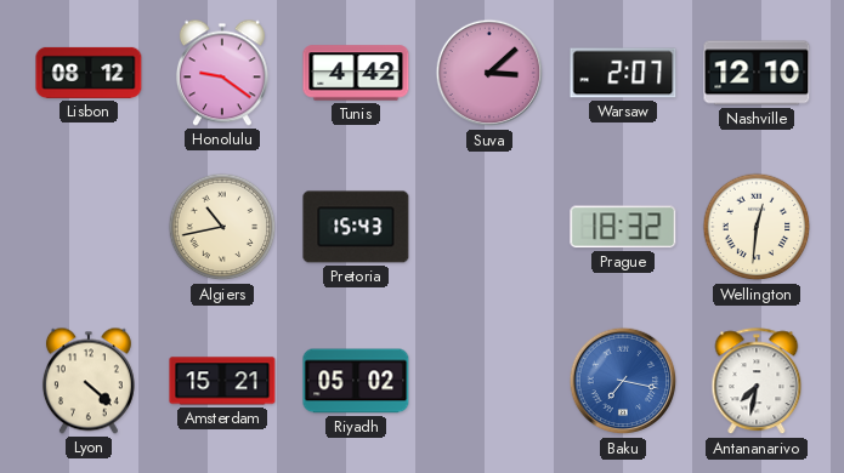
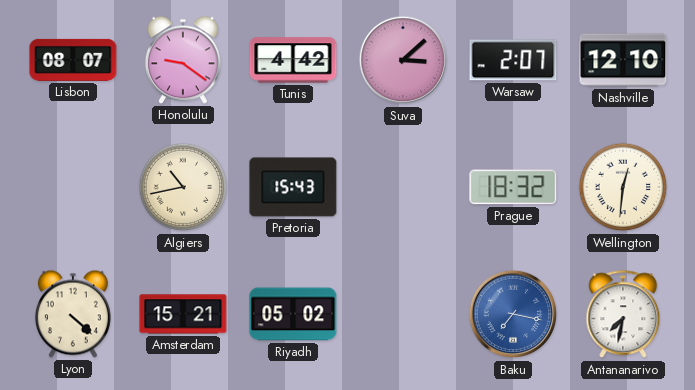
Lisbon: 08:12 -> 08:07
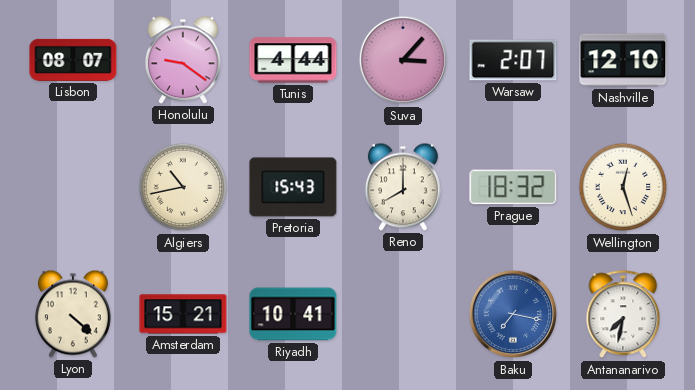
Tunis: 4:42 -> 4:44
Suva: 3:08 -> 3:07
Reno: none -> 8:00
Wellington: 12:31 -> 12:27
Riyadh: 05:02 -> 10:41
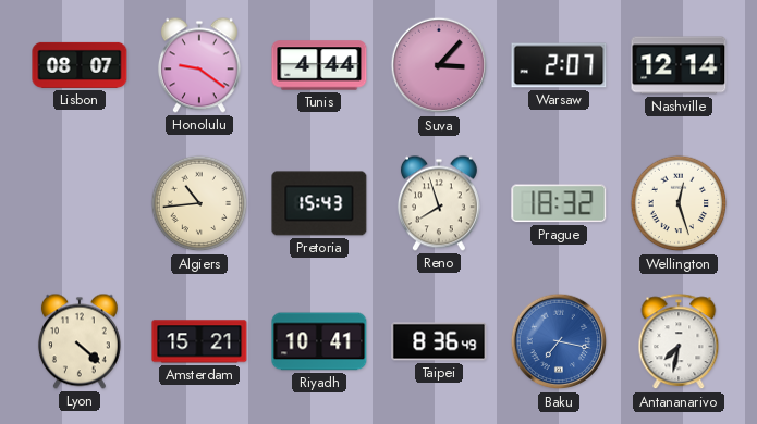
Nashville: 12:10 -> 12:14
Algiers: 10:43 -> 10:44
Reno: 8:00 -> 7:57
Taipei: none -> 8:36
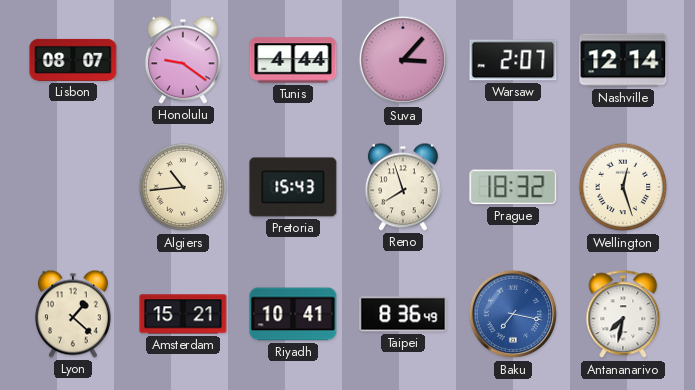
Lyon: 4:22 -> 1:22
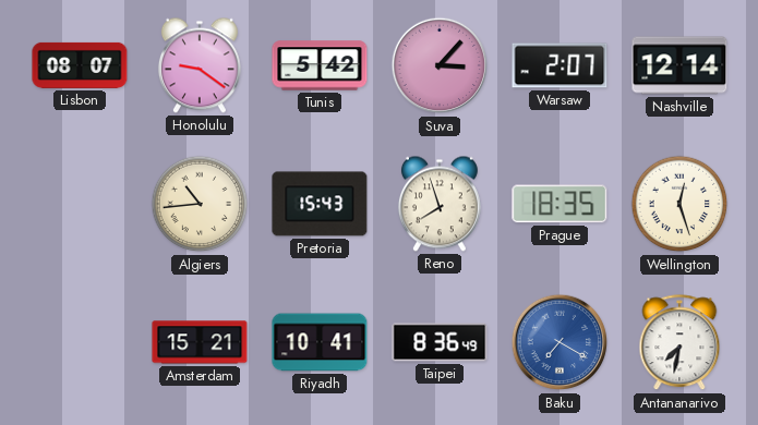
Tunis: 4:44 -> 5:42
Prague: 18:32 -> 18:35
Lyon: 1:22 -> none
Baku: 7:17 -> 7:20
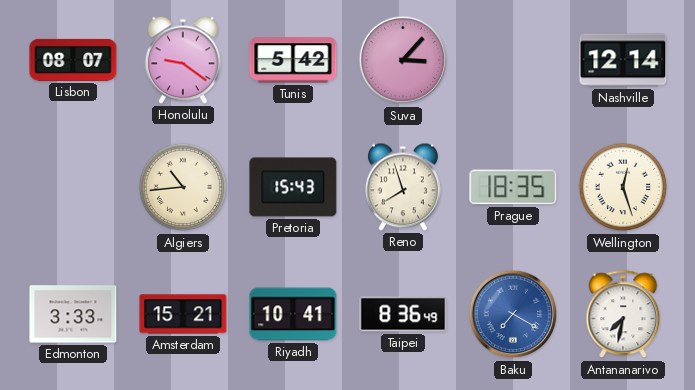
Warsaw: 2:07 -> none
Edmonton: none -> 3:33
